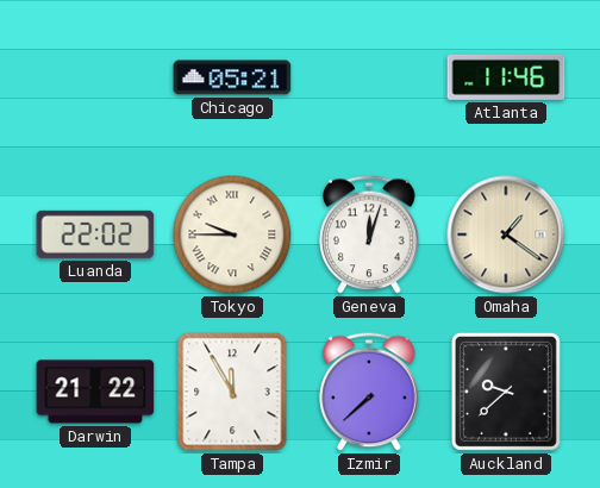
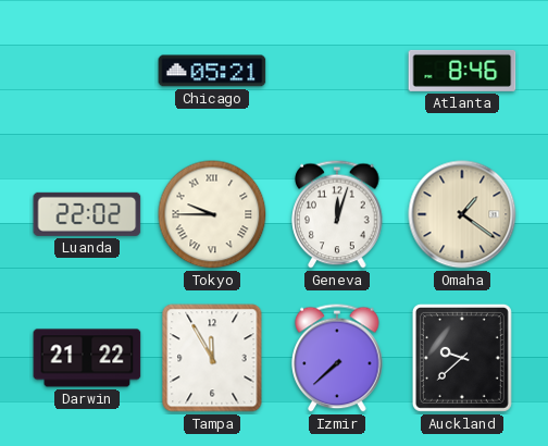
Atlanta: 11:46 -> 8:46
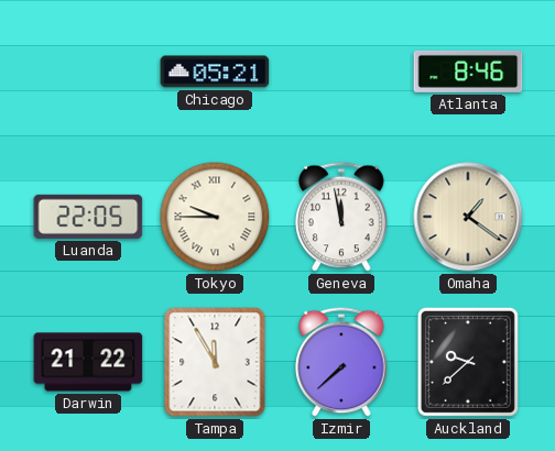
Luanda: 22:02 -> 22:05
Geneva: 12:03 -> 11:58
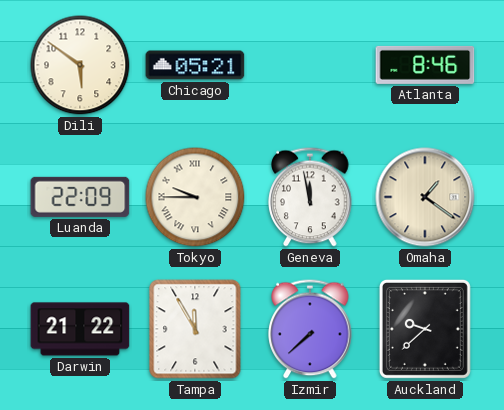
Dili: none -> 5:51
Luanda: 22:05 -> 22:09
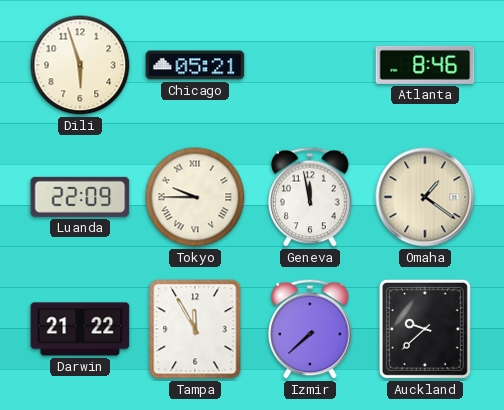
Dili: 5:51 -> 5:57
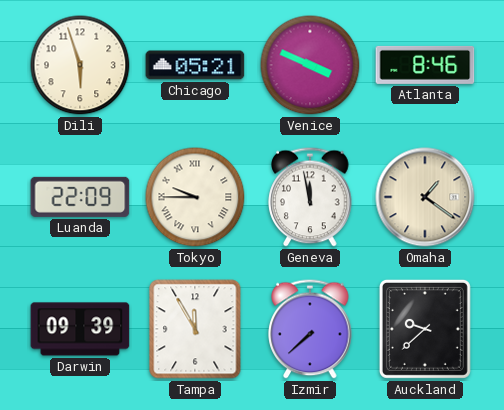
Venice: none -> 3:49
Darwin: 21:22 -> 09:39
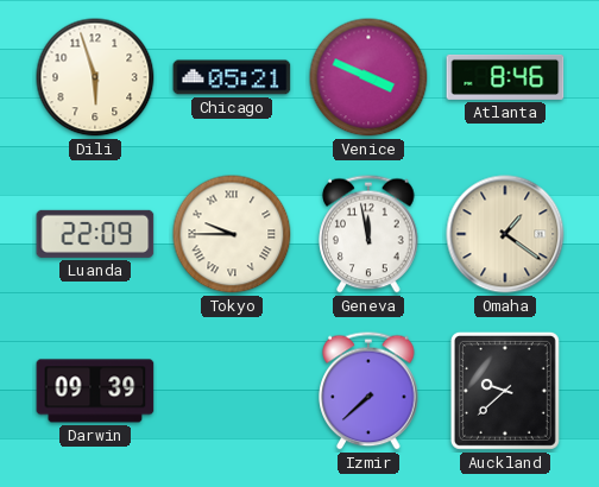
Tampa: 11:55 -> none
